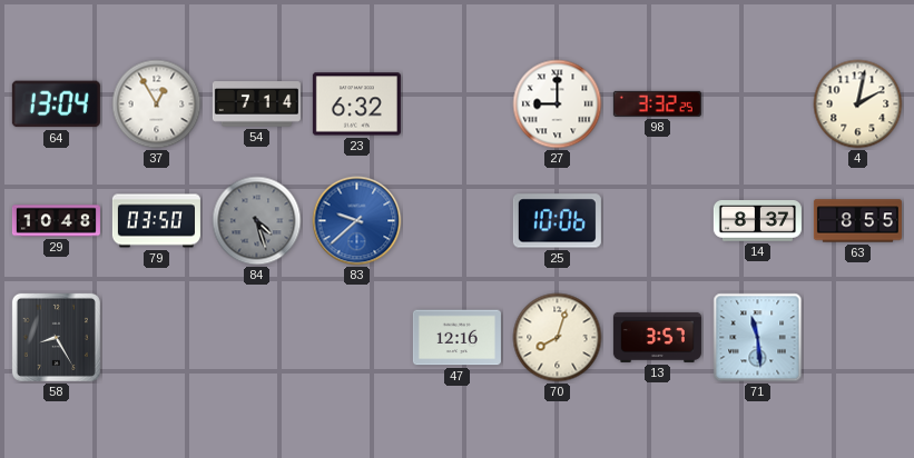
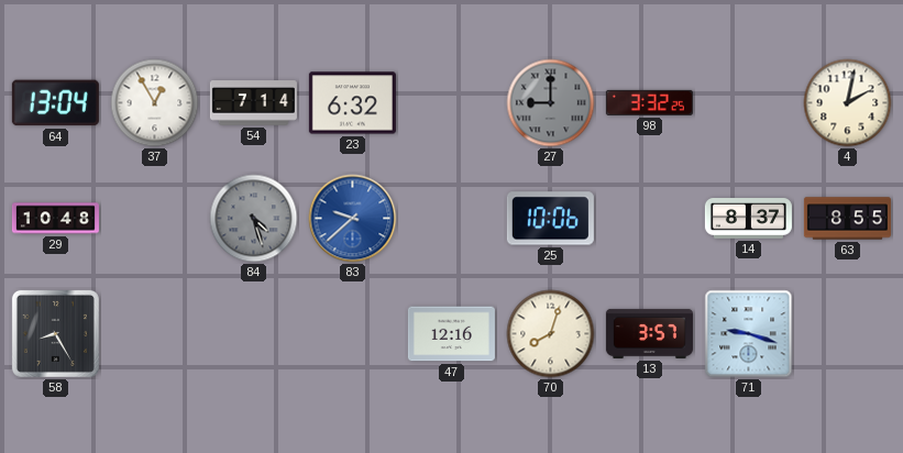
27 dial: white -> grey
79: 03:50 -> none
71: 11:29 -> 9:18
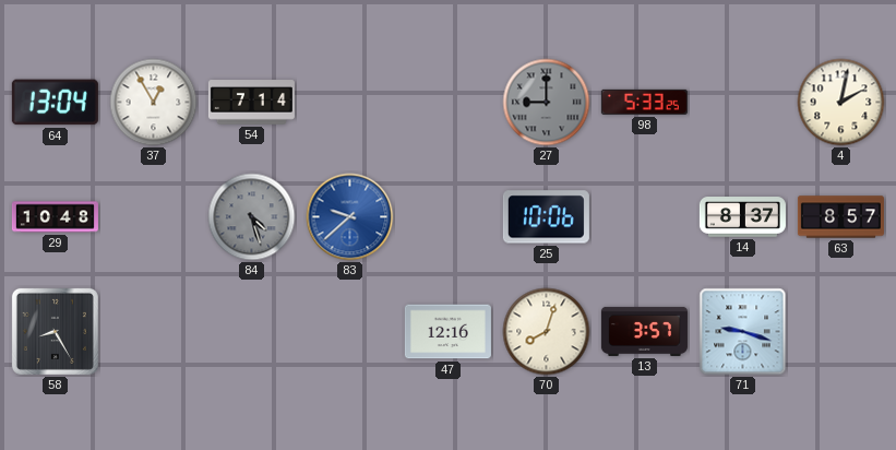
23: 6:32 -> none
98: 3:32 -> 5:33
63: 8:55 -> 8:57
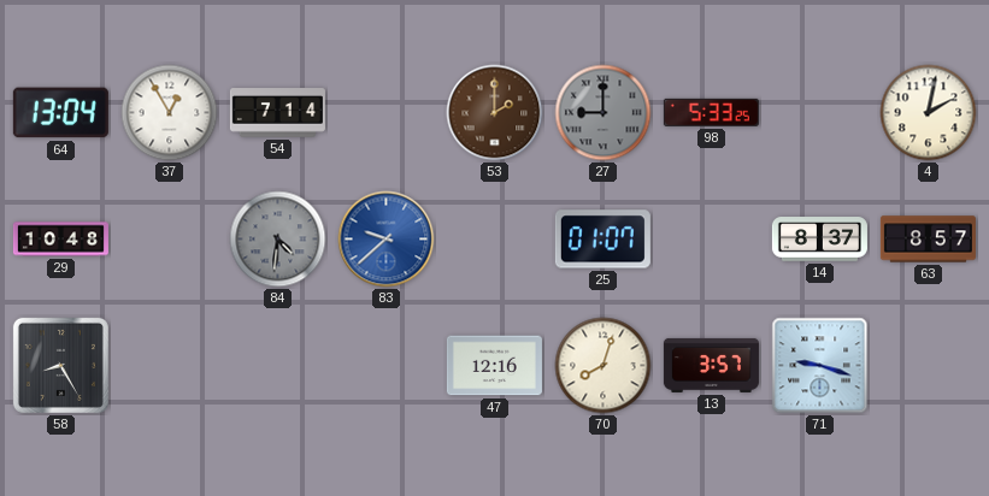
53: none -> 2:00
84: 4:27 -> 4:31
25: 10:06 -> 01:07
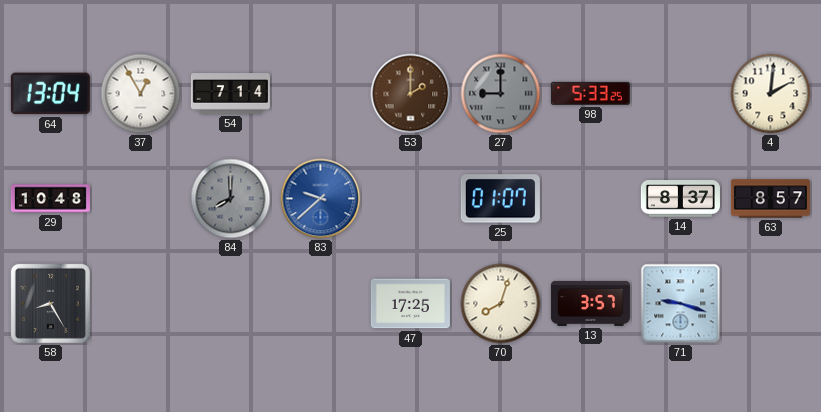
4: 2:02 -> 2:01
84: 4:31 -> 8:00
47: 12:16 -> 17:25
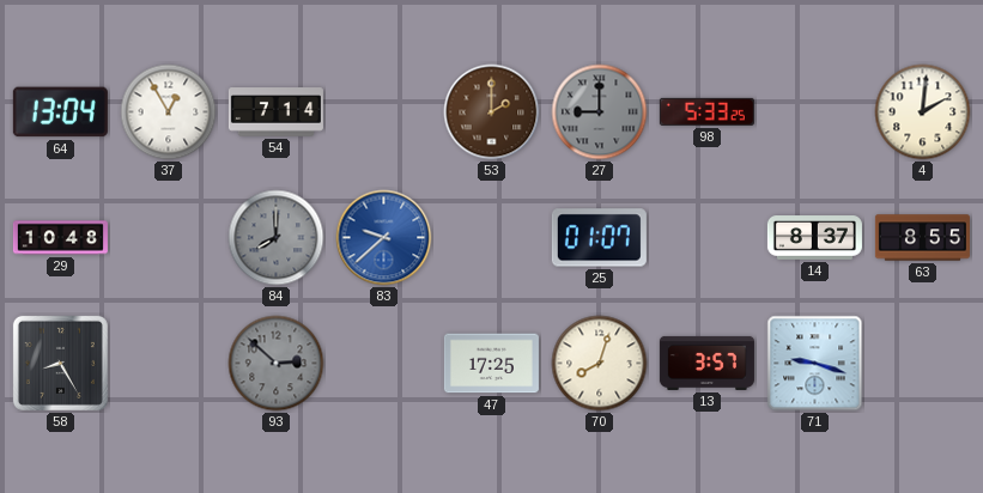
63: 8:57 -> 8:55
93: none -> 2:52
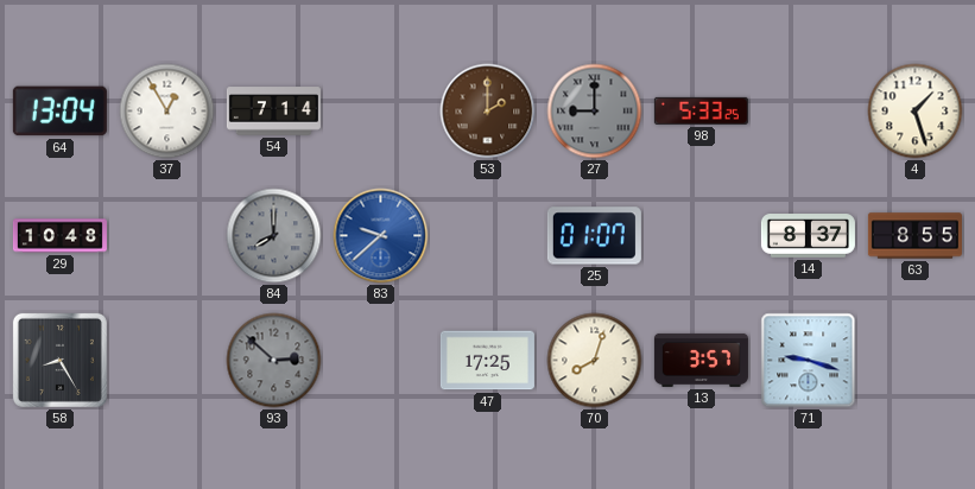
4: 2:01 -> 1:27
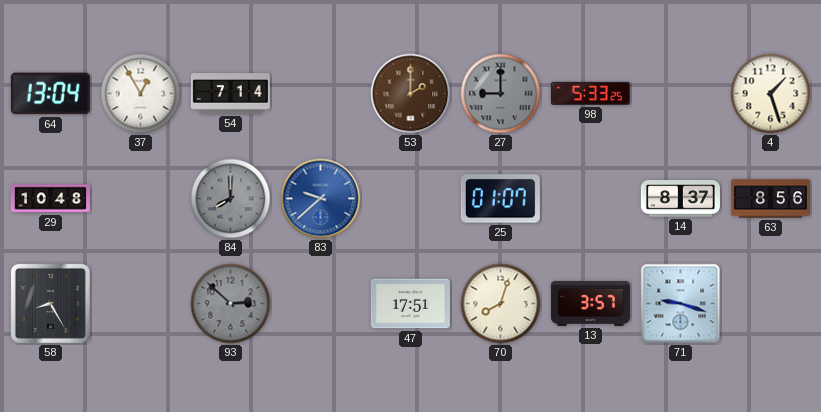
63: 8:55 -> 8:56
47: 17:25 -> 17:51
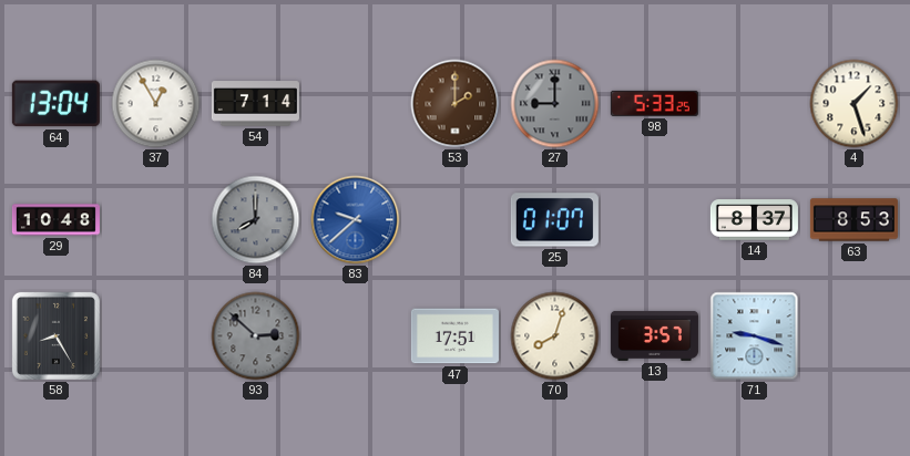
63: 8:56 -> 8:53
